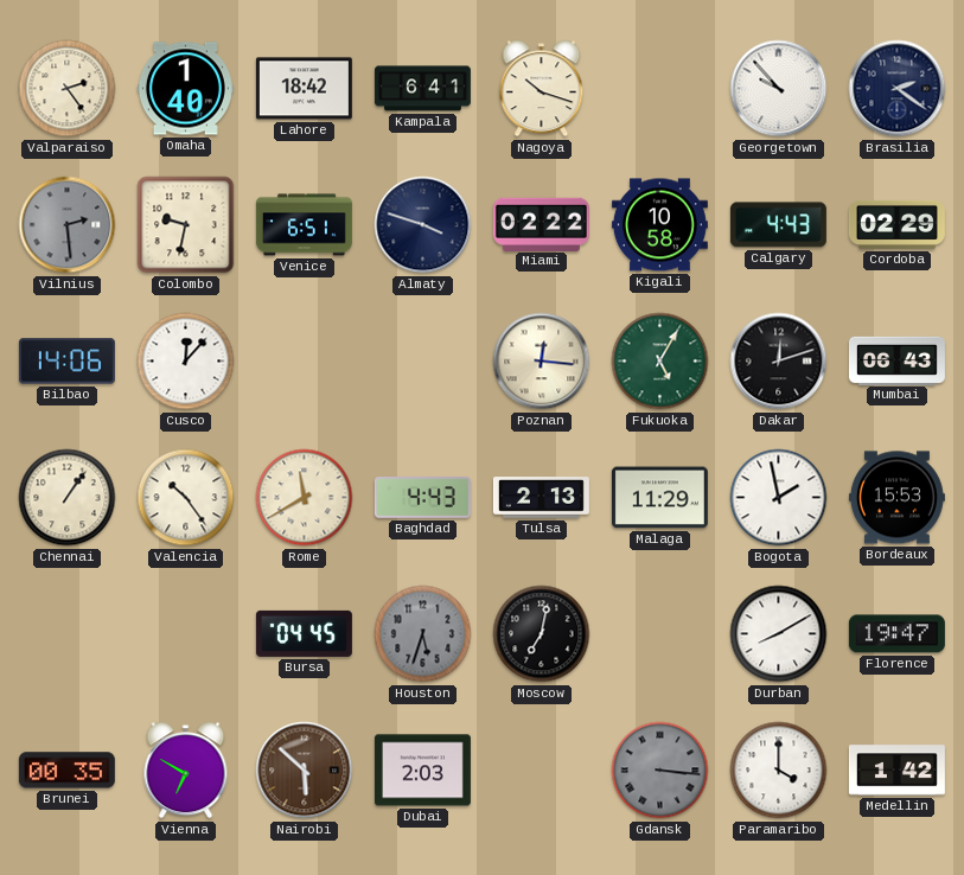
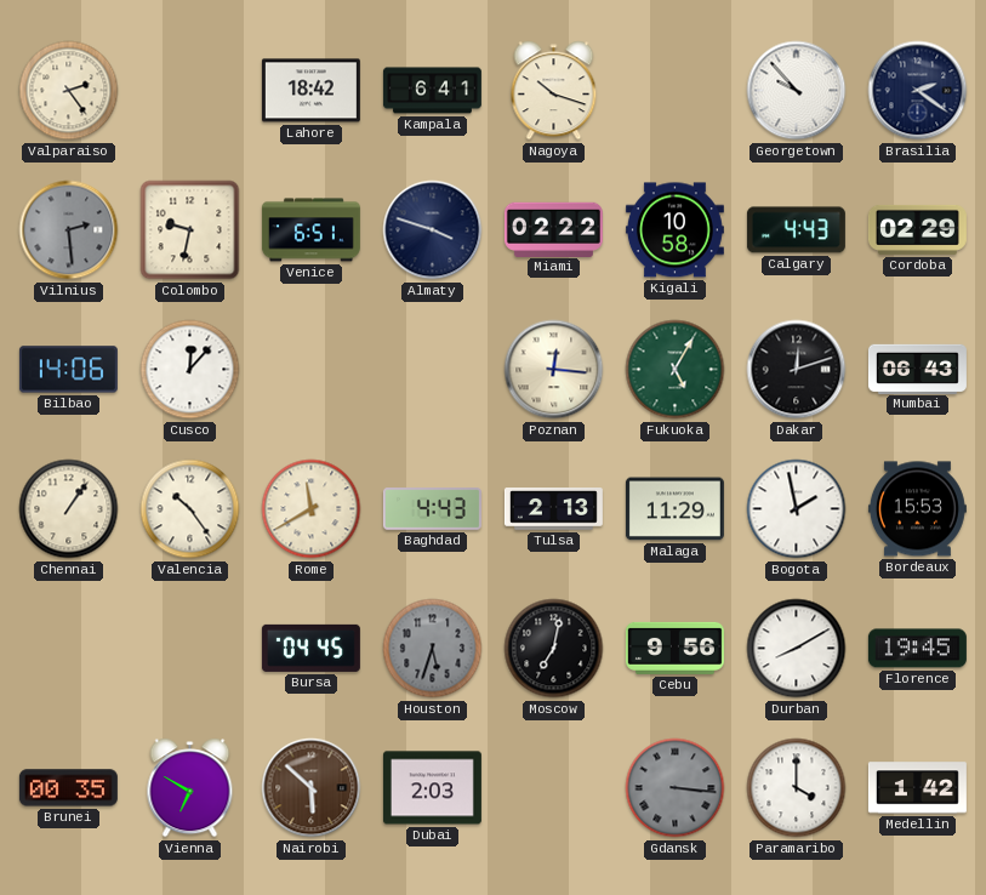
Omaha: 1:40 -> none
Cebu: none -> 9:56
Florence: 19:47 -> 19:45
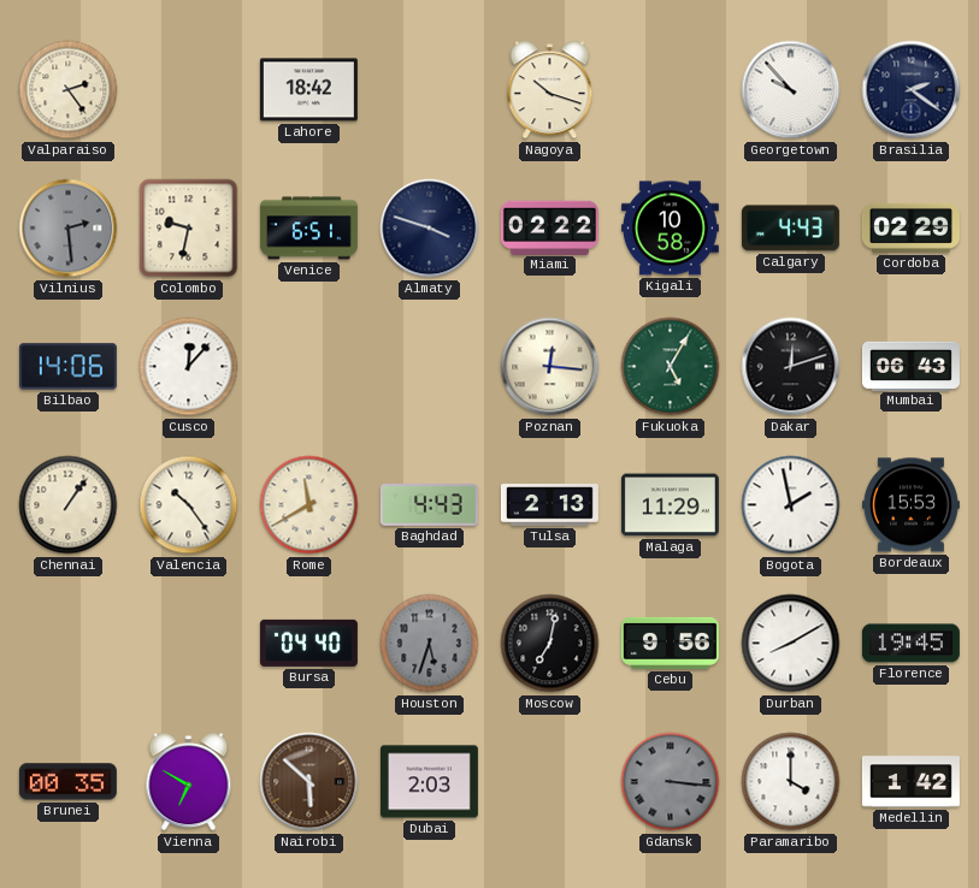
Kampala: 6:41 -> none
Bursa: 04:45 -> 04:40
